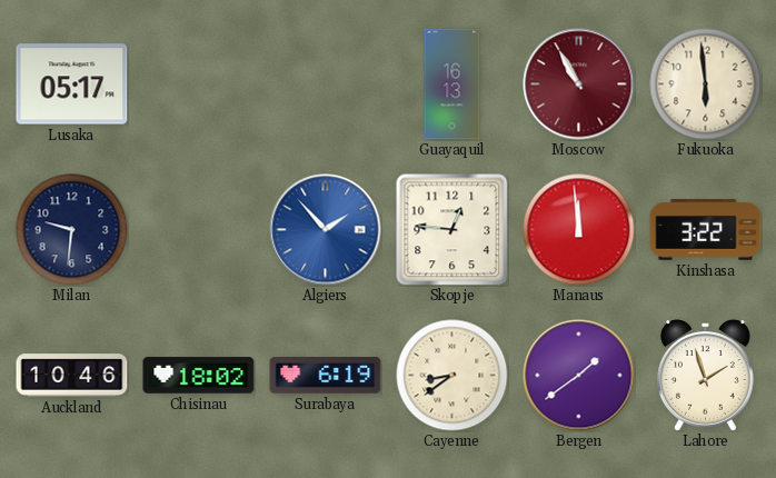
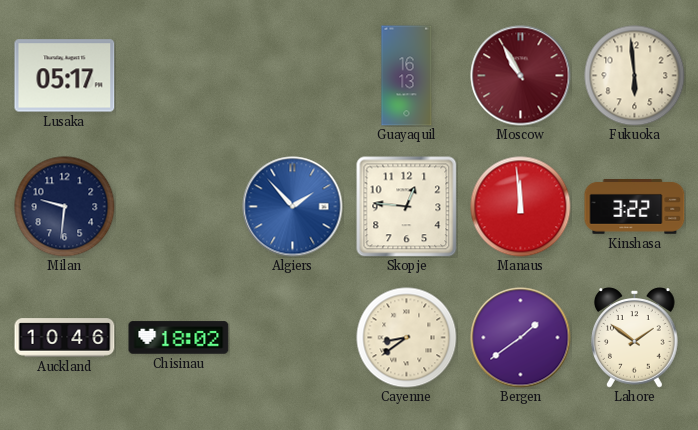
Surabaya: 6:19 -> none
Lahore: 1:57 -> 1:51
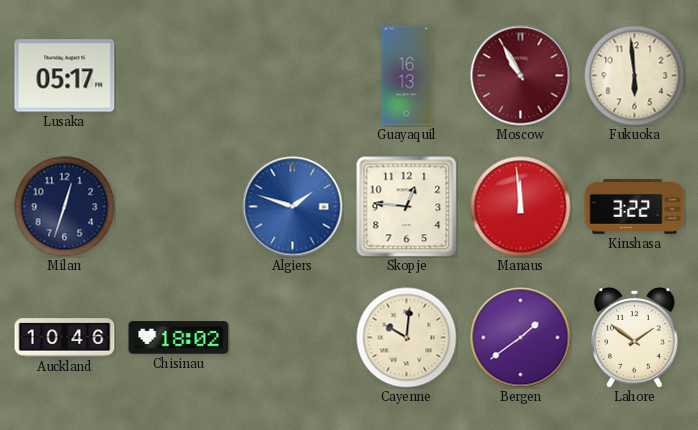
Milan: 9:31 -> 12:33
Algiers: 1:53 -> 1:48
Cayenne: 8:39 -> 10:01
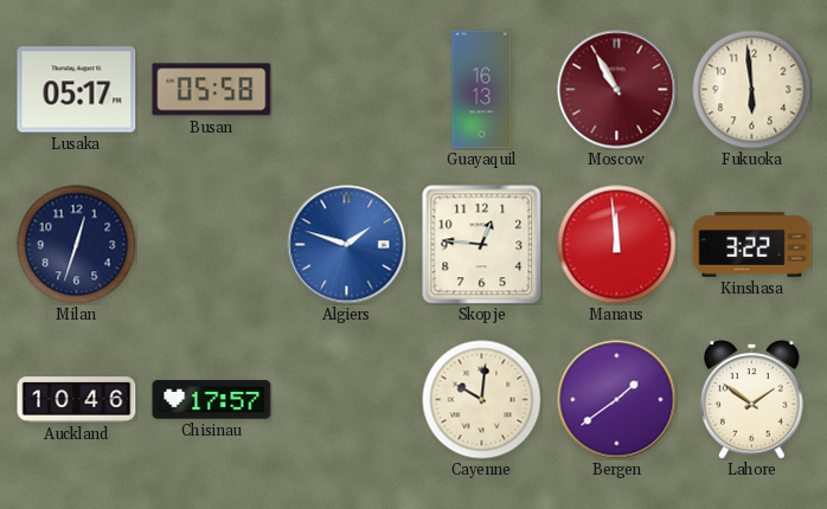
Busan: none -> 05:58
Chisinau: 18:02 -> 17:57
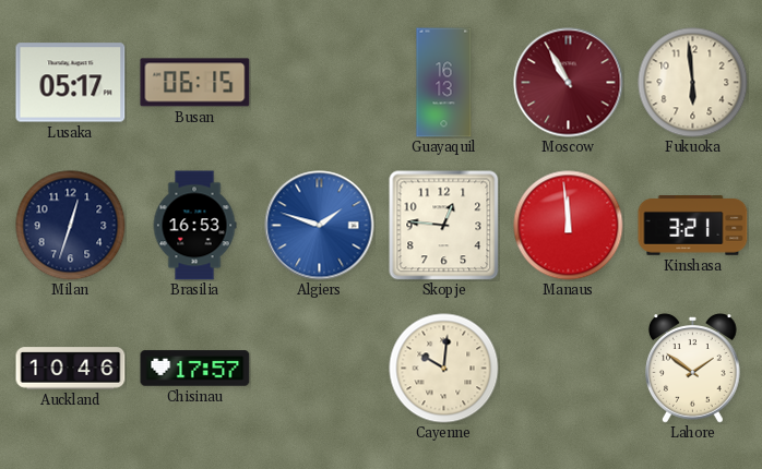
Busan: 05:58 -> 06:15
Brasilia: none -> 16:53
Kinshasa: 3:22 -> 3:21
Bergen: 1:39 -> none
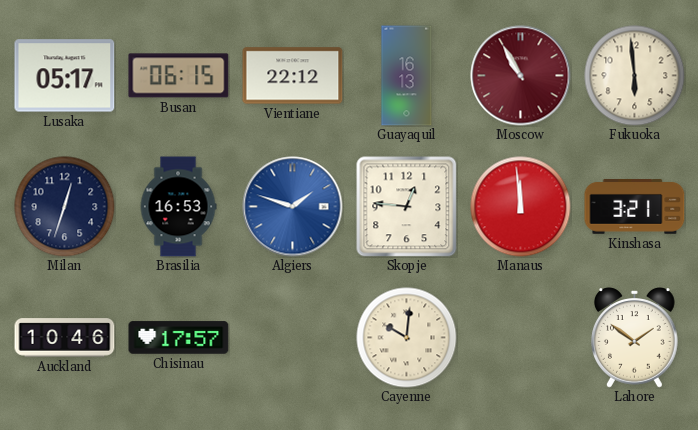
Vientiane: none -> 22:12
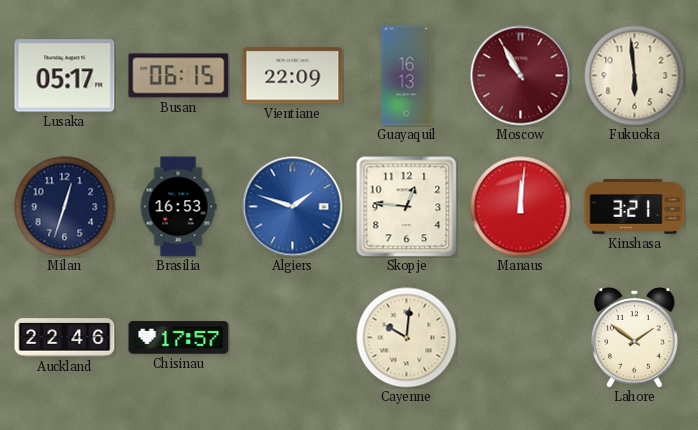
Vientiane: 22:12 -> 22:09
Manaus: 11:59 -> 12:01
Auckland: 10:46 -> 22:46
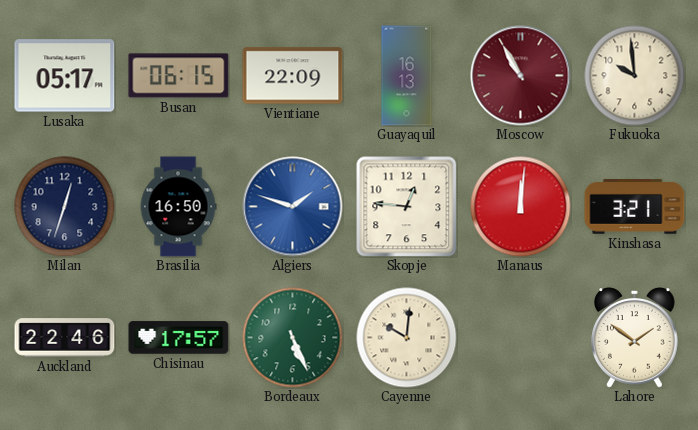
Fukuoka: 5:59 -> 9:59
Brasilia: 16:53 -> 16:50
Bordeaux: none -> 5:26
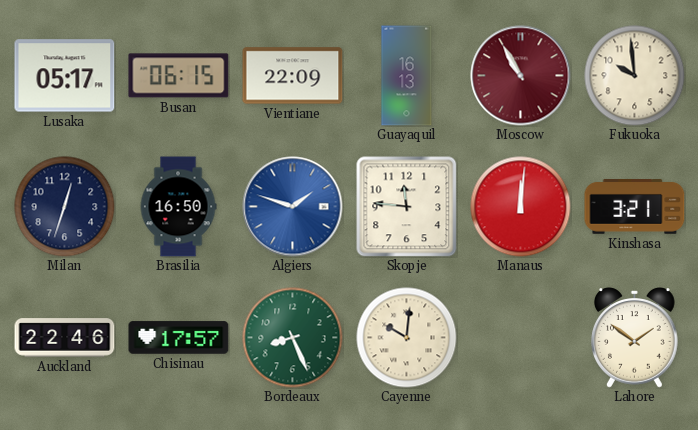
Skopje: 12:46 -> 11:46
Bordeaux: 5:26 -> 8:26
